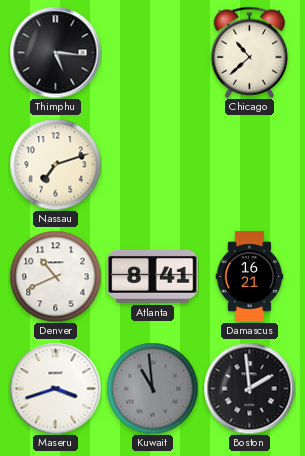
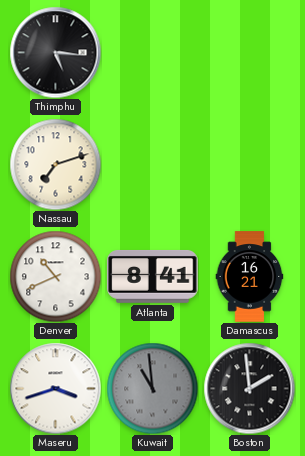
Chicago: 10:38 -> none
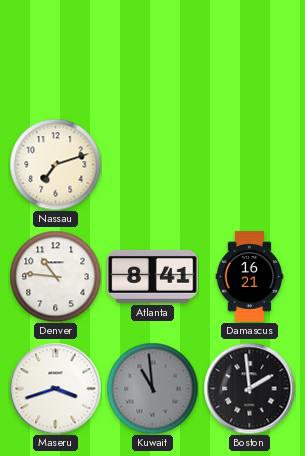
Thimphu: 5:16 -> none
Denver: 10:41 -> 10:46
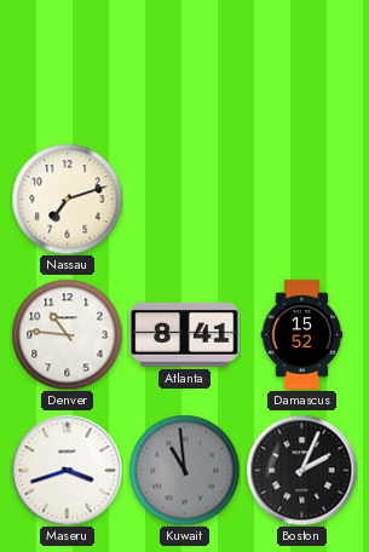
Damascus: 16:21 -> 15:52
Boston: 1:59 -> 2:04
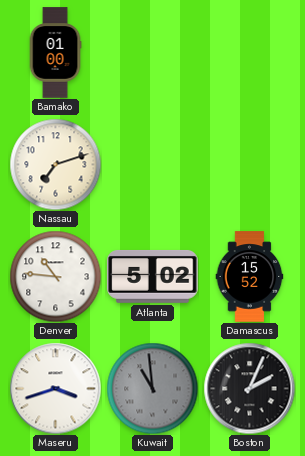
Bamako: none -> 01:00
Atlanta: 8:41 -> 5:02
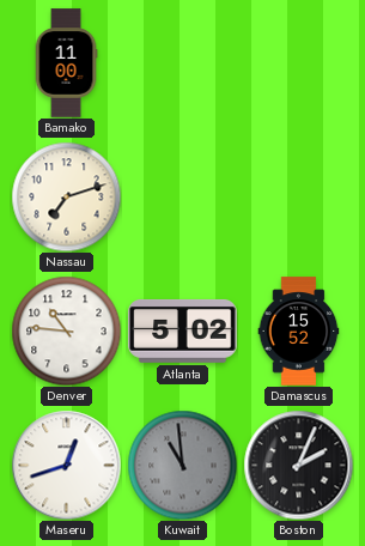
Bamako: 01:00 -> 11:00
Maseru: 3:42 -> 12:42
